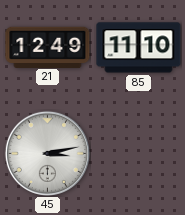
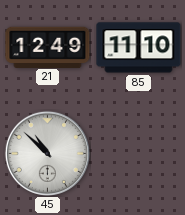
45: 3:13 -> 10:52
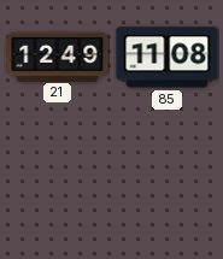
85: 11:10 -> 11:08
45: 10:52 -> none
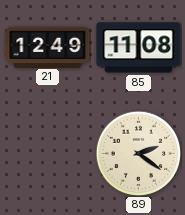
89: none -> 2:21
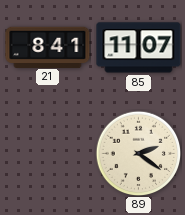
21: 12:49 -> 8:41
85: 11:08 -> 11:07
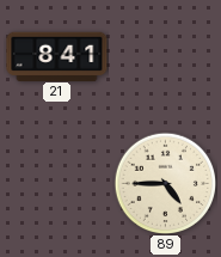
85: 11:07 -> none
89: 2:21 -> 4:45
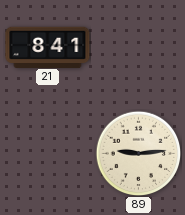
89: 4:45 -> 9:14
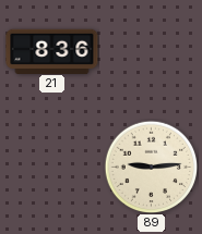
21: 8:41 -> 8:36
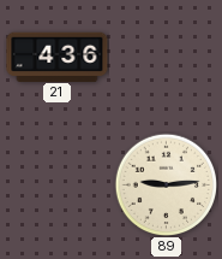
21: 8:36 -> 4:36
